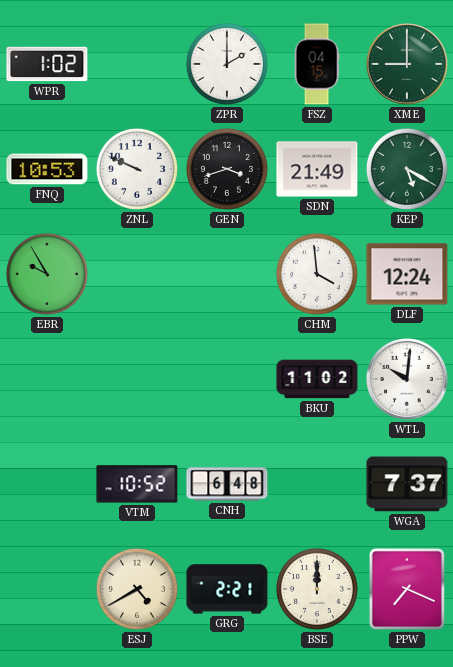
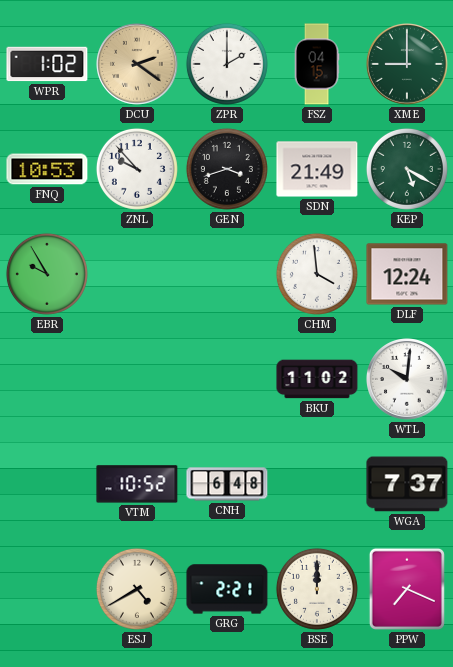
DCU: none -> 2:21
ZNL: 9:49 -> 9:53
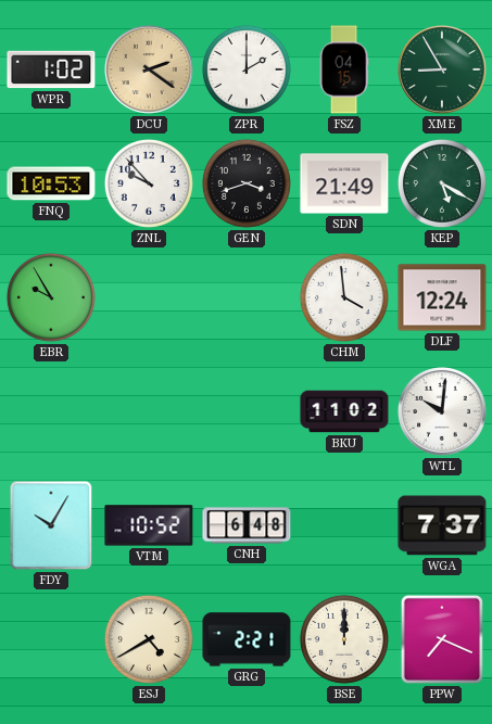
XME: 9:00 -> 8:55
FDY: none -> 10:05
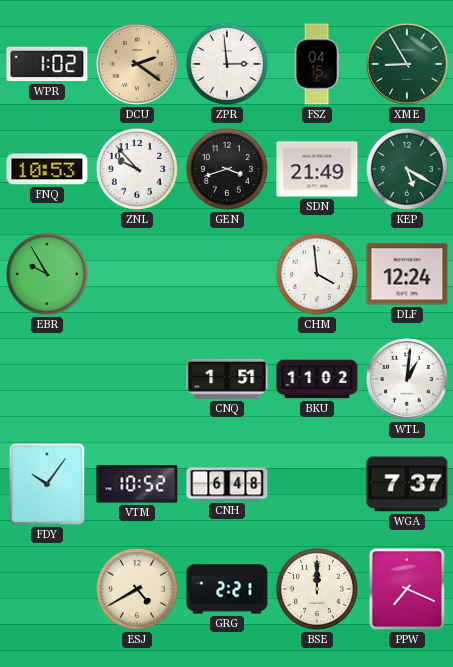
ZPR: 2:00 -> 2:59
CNQ: none -> 1:51
WTL: 10:01 -> 1:01
FDY: 10:05 -> 10:06
